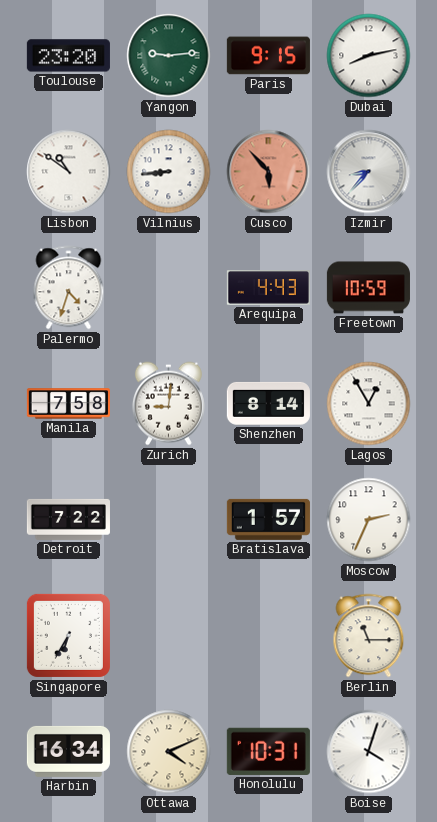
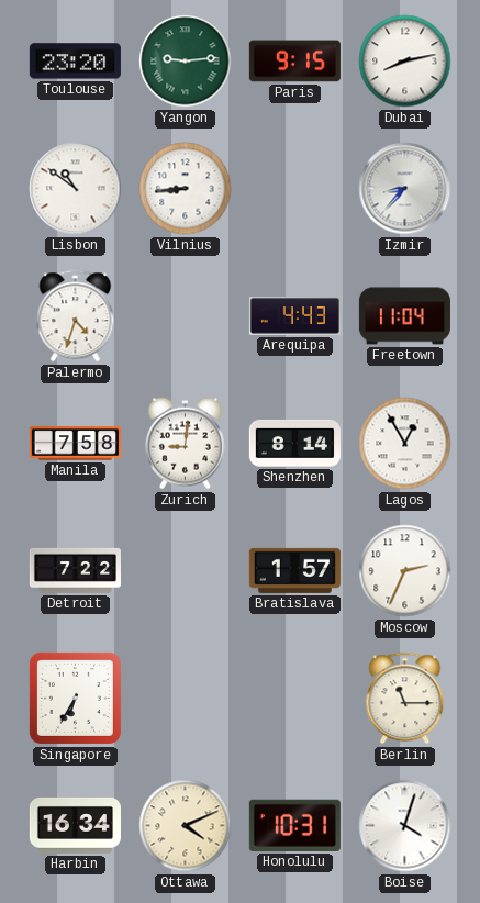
Cusco: 5:53 -> none
Freetown: 10:59 -> 11:04
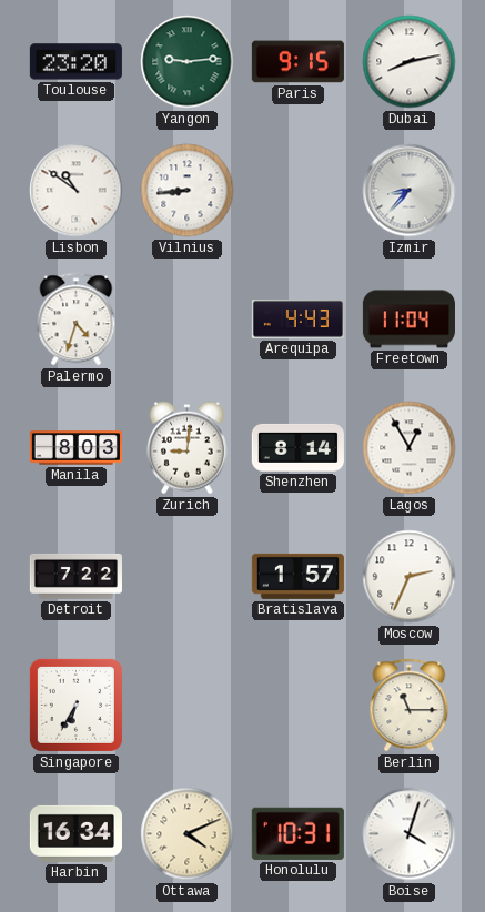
Manila: 7:58 -> 8:03
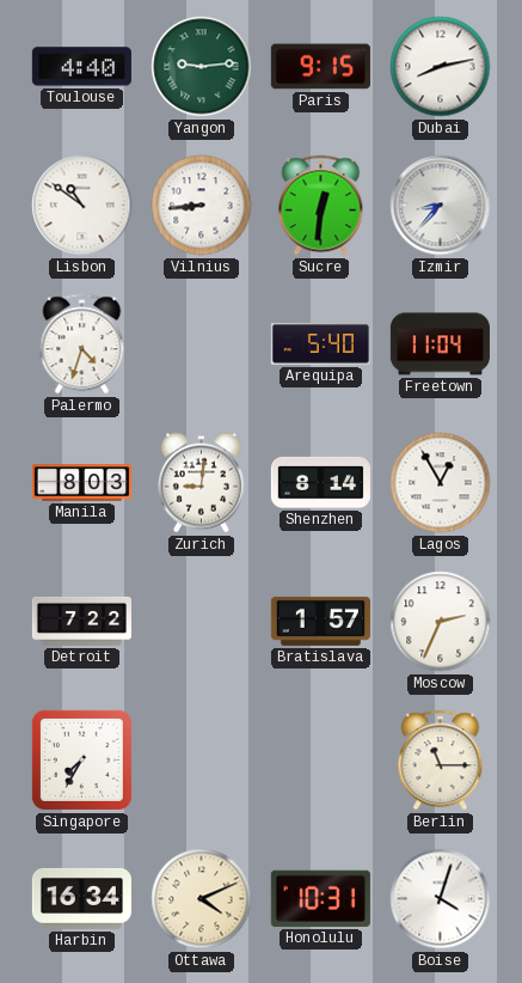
Toulouse: 23:20 -> 4:40
Sucre: none -> 12:31
Arequipa: 4:43 -> 5:40
Singapore: 6:35 -> 7:35
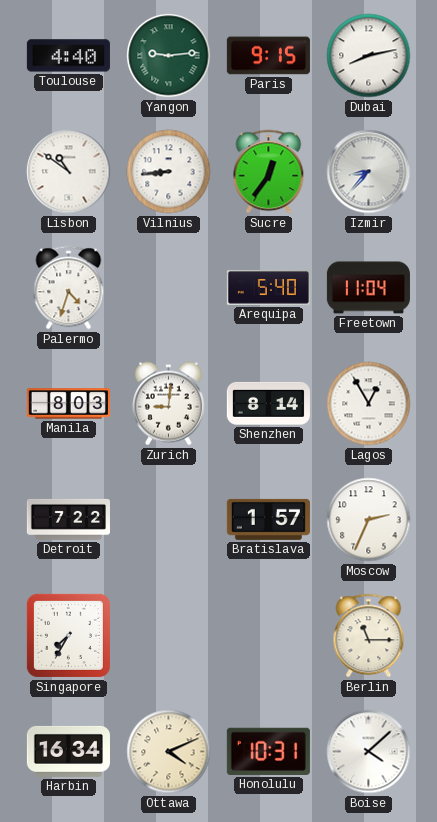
Sucre: 12:31 -> 12:36
Boise: 4:03 -> 4:08
